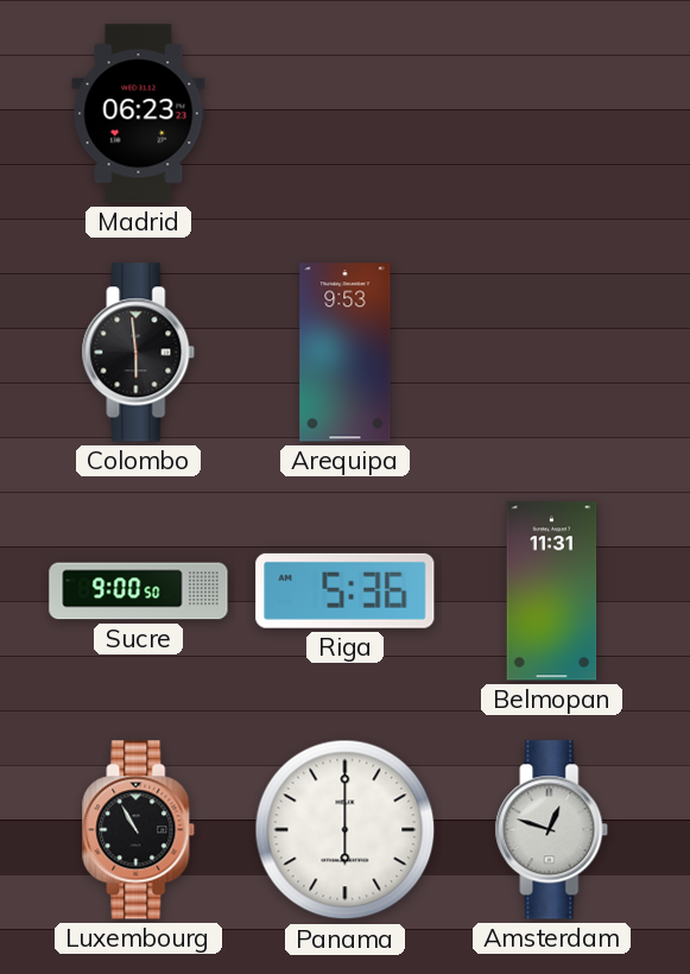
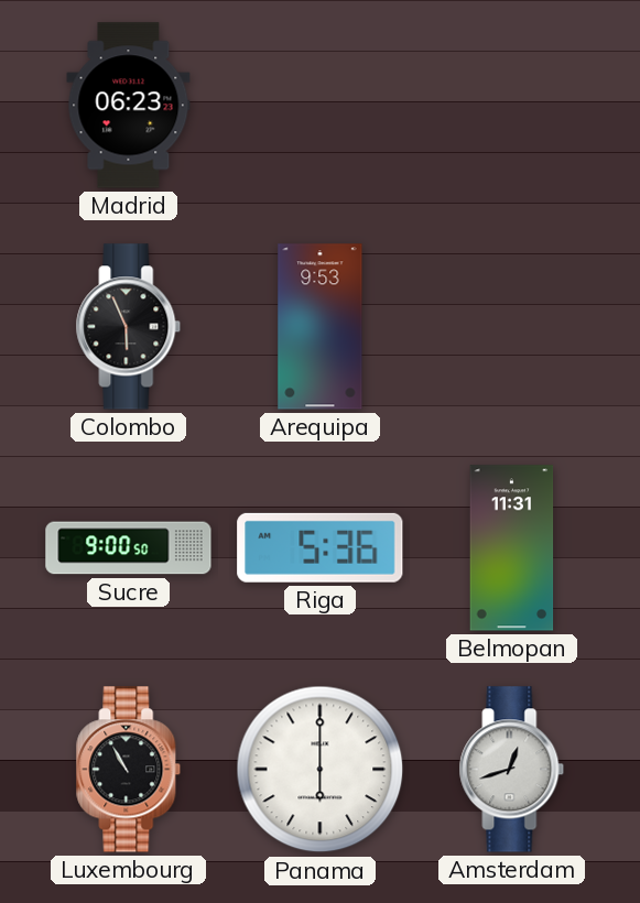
Colombo: 5:59 -> 5:56
Amsterdam: 12:48 -> 12:42
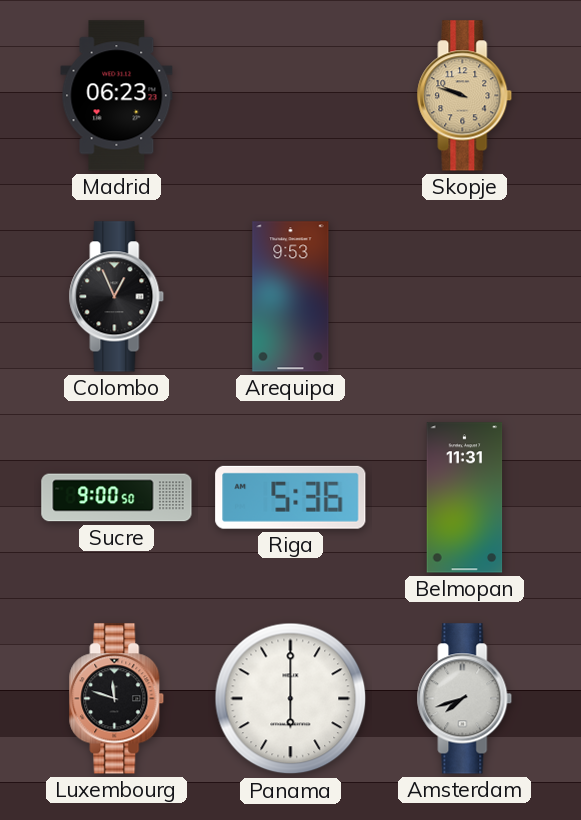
Skopje: none -> 9:48
Colombo: 5:56 -> 12:56
Luxembourg: 10:55 -> 11:48
Amsterdam: 12:42 -> 7:42
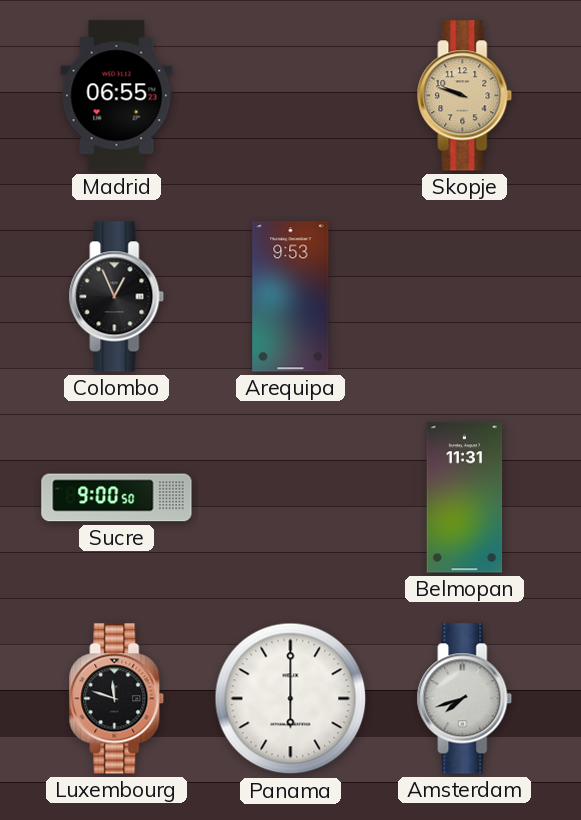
Madrid: 06:23 -> 06:55
Riga: 5:36 -> none
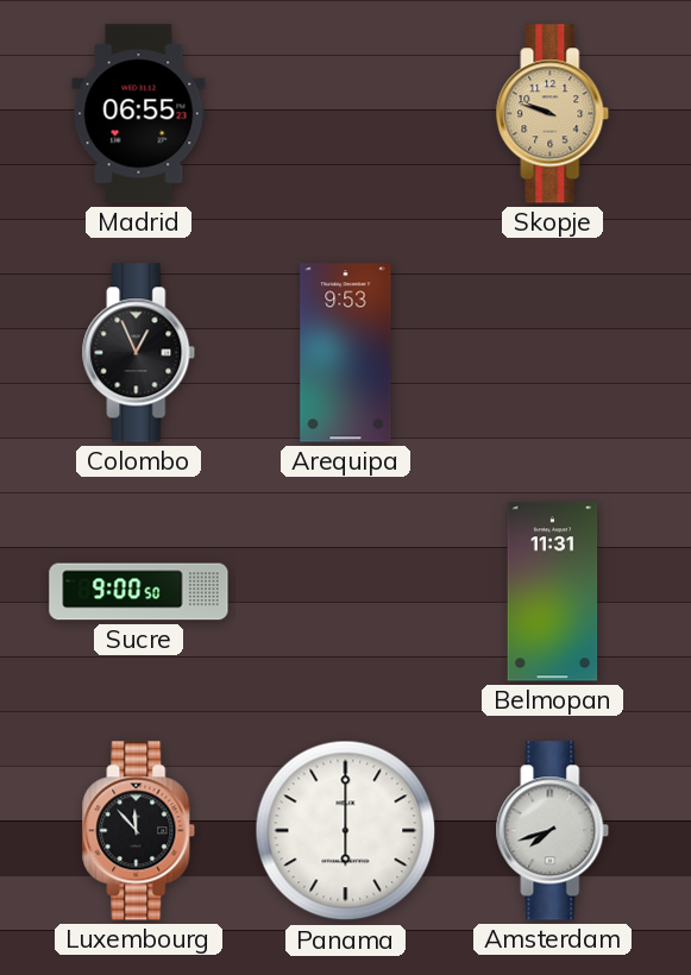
Luxembourg: 11:48 -> 11:53
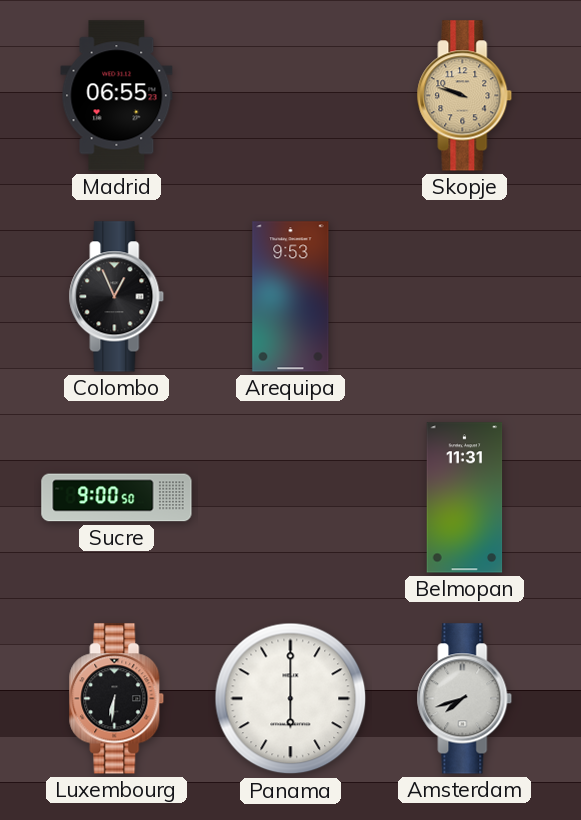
Luxembourg: 11:53 -> 6:31
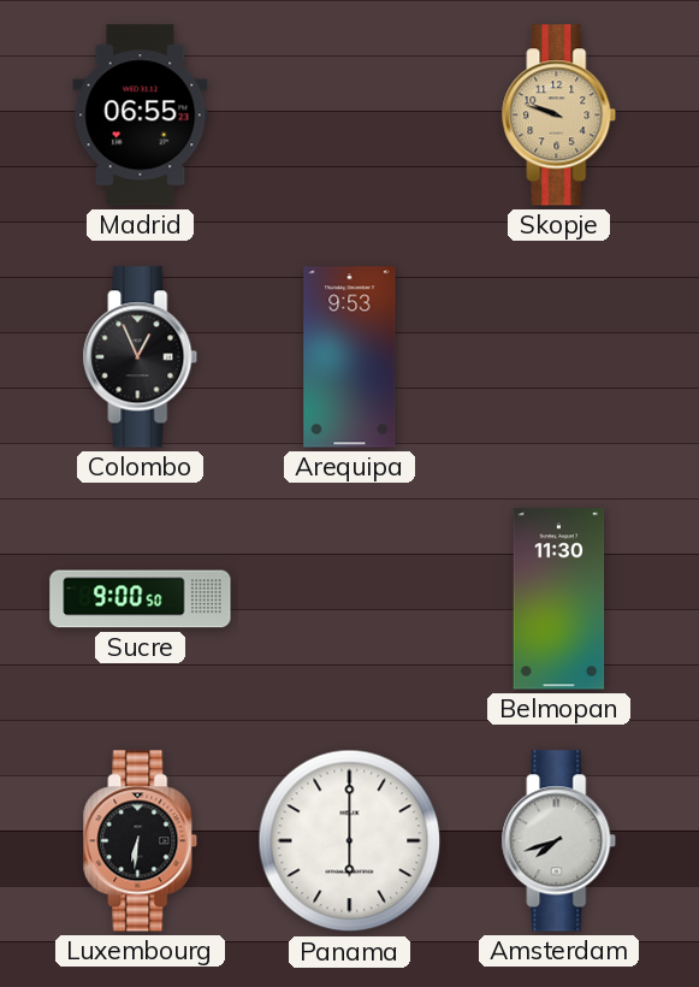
Belmopan: 11:31 -> 11:30
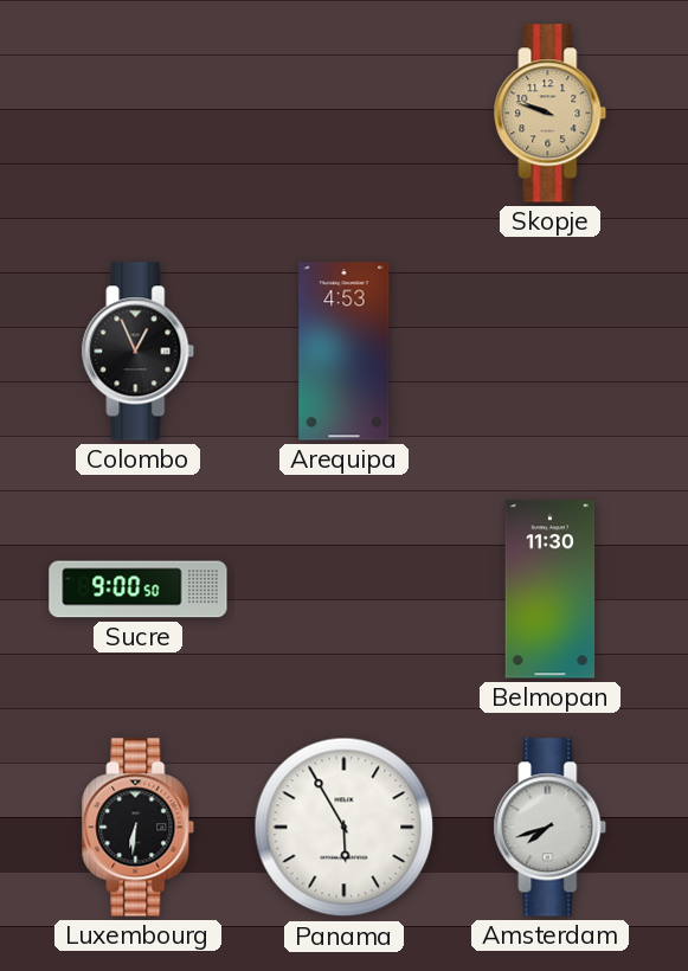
Madrid: 06:55 -> none
Arequipa: 9:53 -> 4:53
Panama: 6:00 -> 5:55
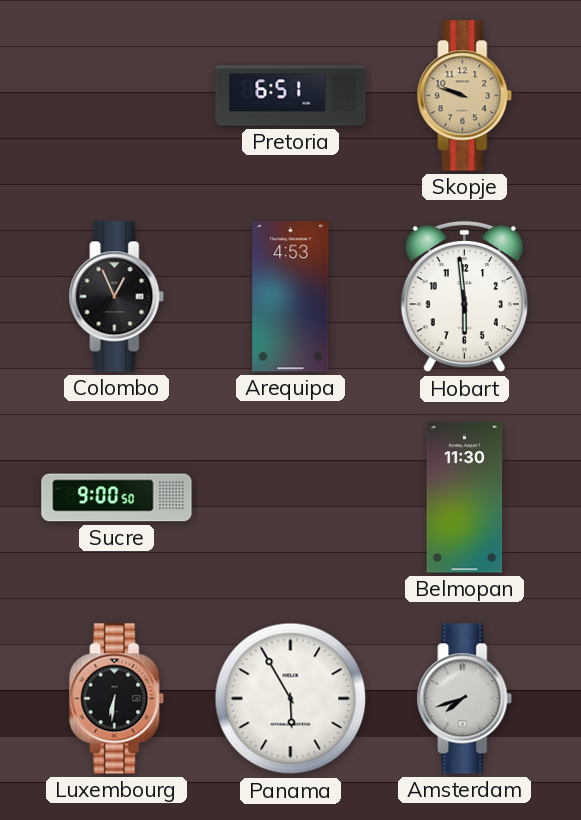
Pretoria: none -> 6:51
Hobart: none -> 5:59
